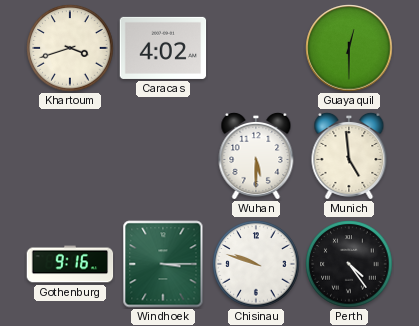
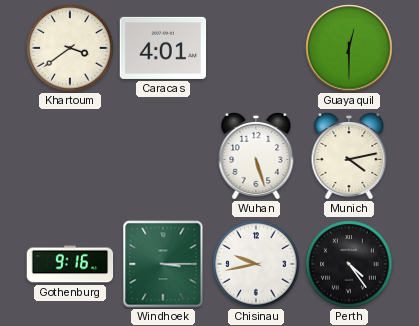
Khartoum: 3:42 -> 3:39
Caracas: 4:02 -> 4:01
Wuhan: 5:30 -> 5:27
Munich: 4:59 -> 4:13
Chisinau: 9:48 -> 9:43
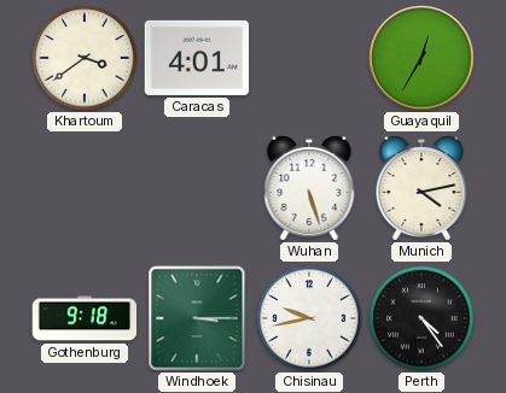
Guayaquil: 12:30 -> 12:35
Gothenburg: 9:16 -> 9:18
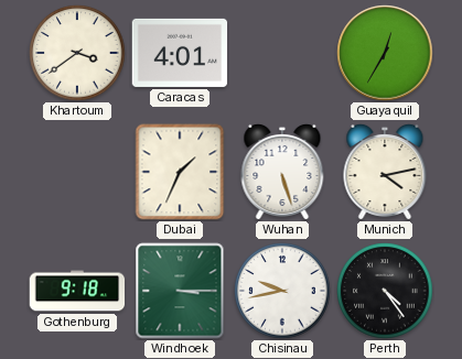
Dubai: none -> 1:34
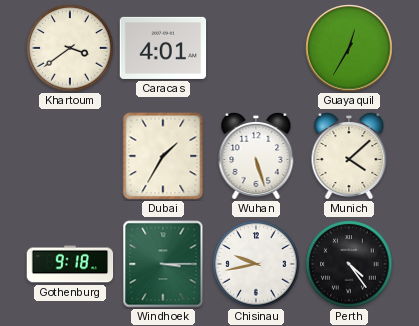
Dubai: 1:34 -> 1:35
Munich: 4:13 -> 4:08
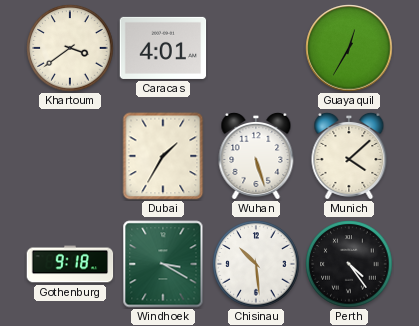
Windhoek: 3:15 -> 3:20
Chisinau: 9:43 -> 10:29
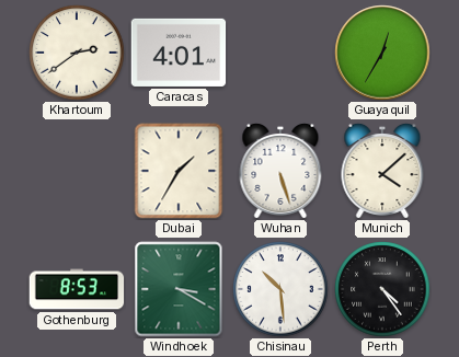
Khartoum: 3:39 -> 2:39
Gothenburg: 9:18 -> 8:53
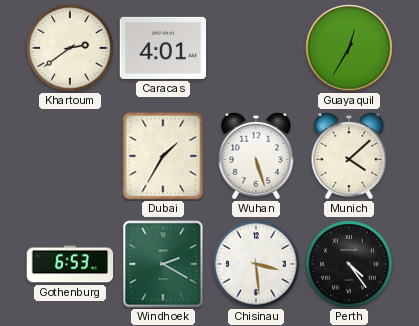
Gothenburg: 8:53 -> 6:53
Windhoek: 3:20 -> 2:20
Chisinau: 10:29 -> 3:29
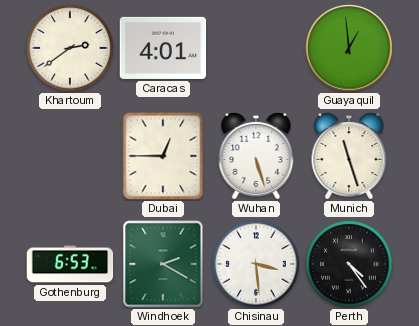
Guayaquil: 12:35 -> 12:59
Dubai: 1:35 -> 12:45
Munich: 4:08 -> 11:27
